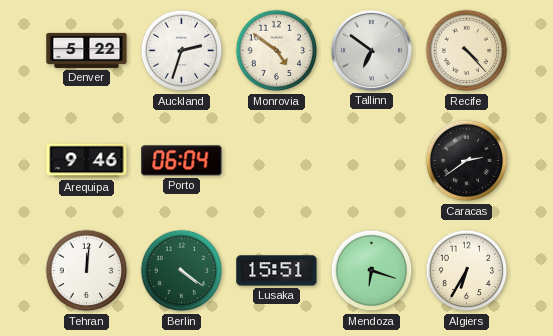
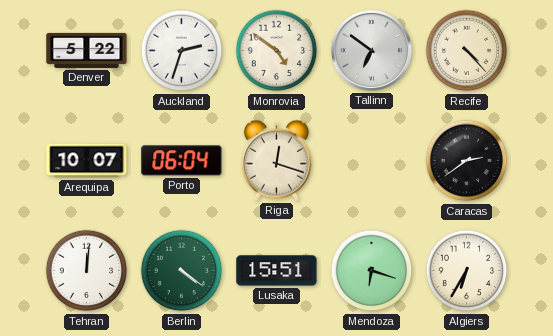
Arequipa: 9:46 -> 10:07
Riga: none -> 12:18
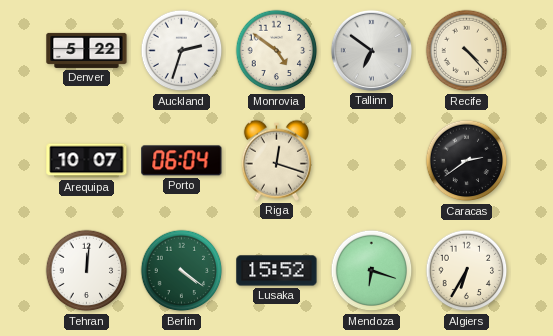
Lusaka: 15:51 -> 15:52
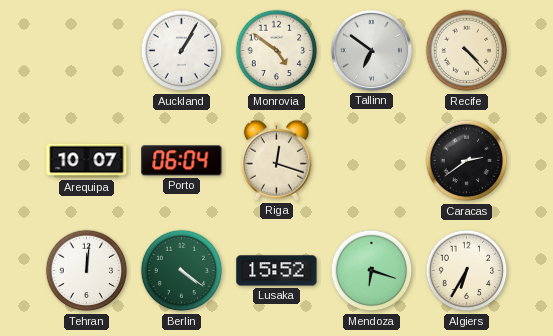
Denver: 5:22 -> none
Auckland: 2:33 -> 1:05
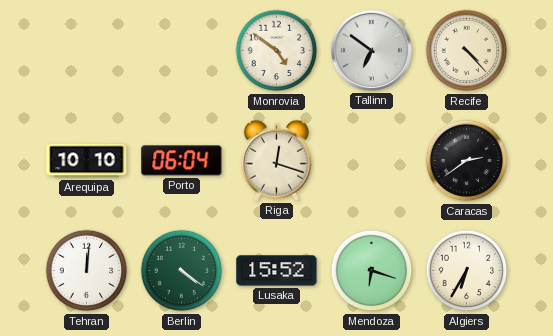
Auckland: 1:05 -> none
Arequipa: 10:07 -> 10:10
